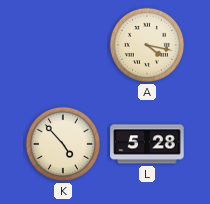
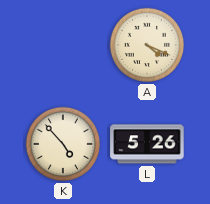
A: 4:17 -> 4:19
L: 5:28 -> 5:26
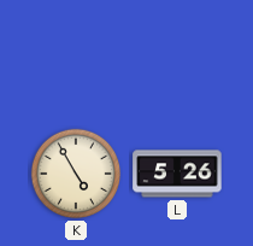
A: 4:19 -> none
K: 4:53 -> 4:55
